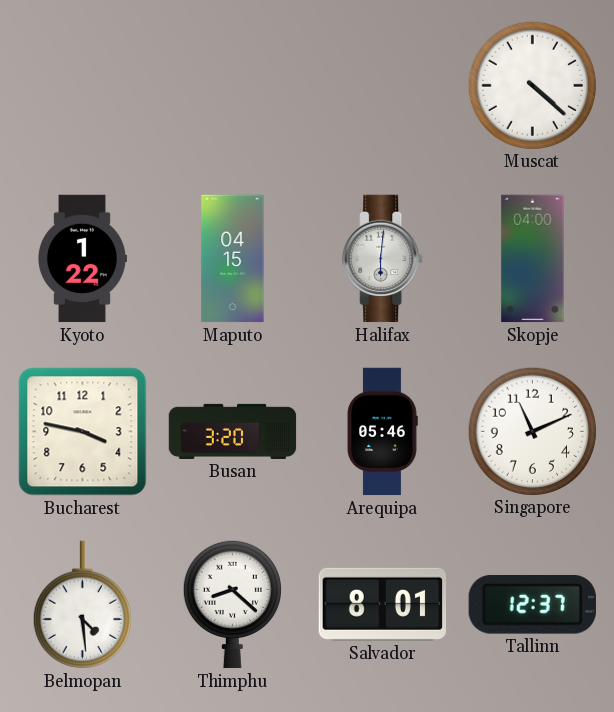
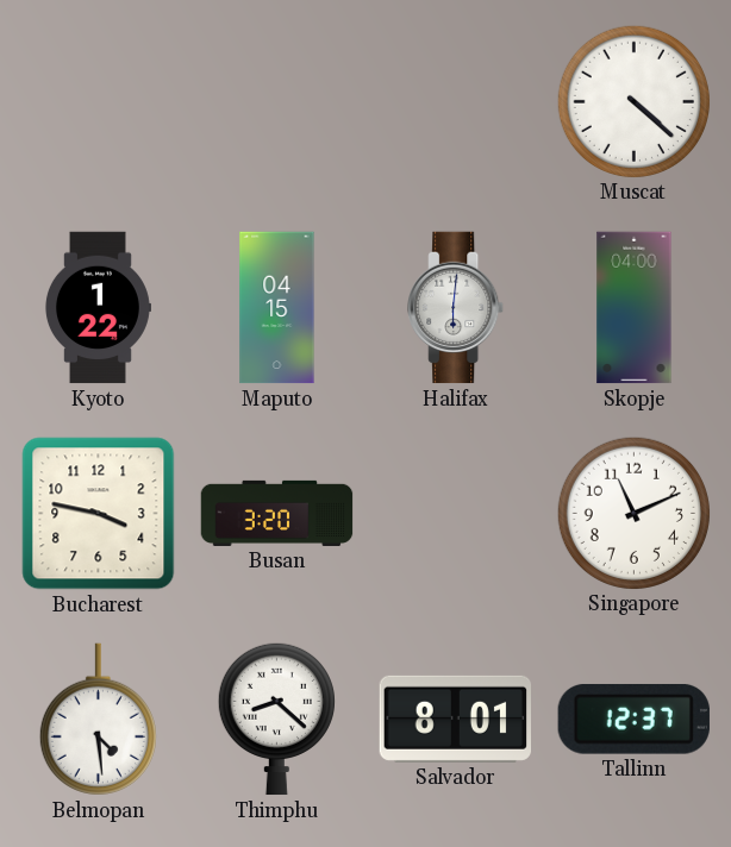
Arequipa: 05:46 -> none
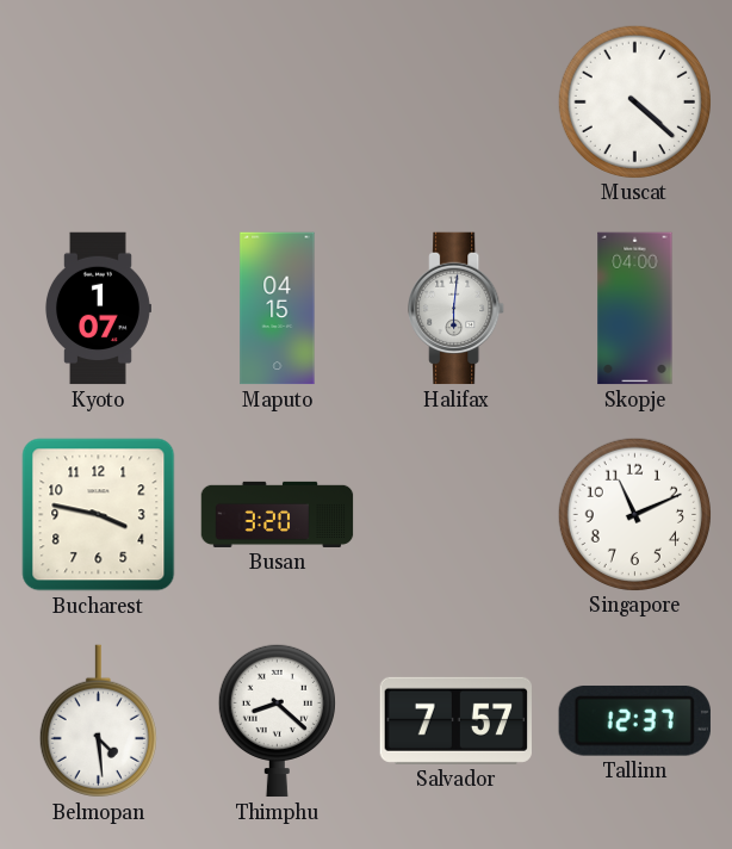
Kyoto: 1:22 -> 1:07
Salvador: 8:01 -> 7:57
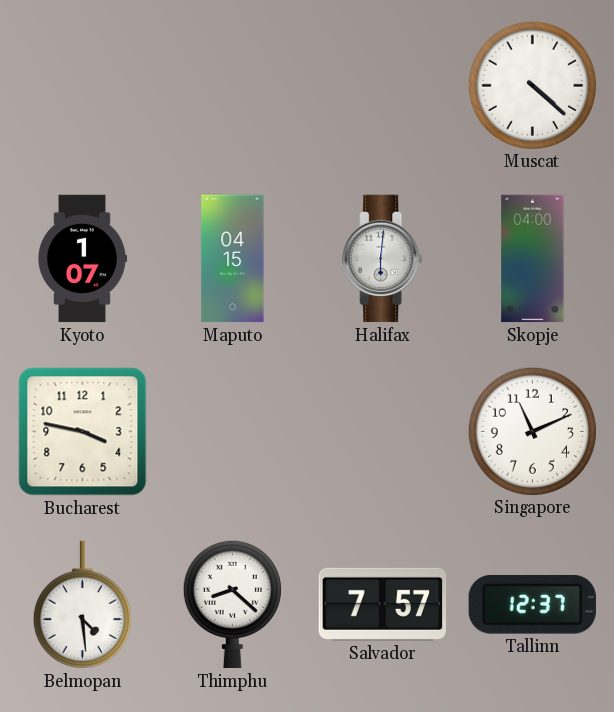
Busan: 3:20 -> none
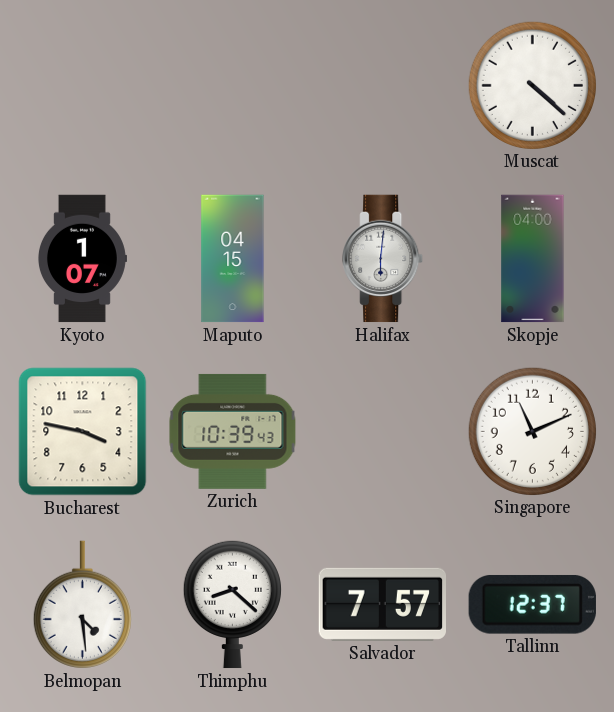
Zurich: none -> 10:39
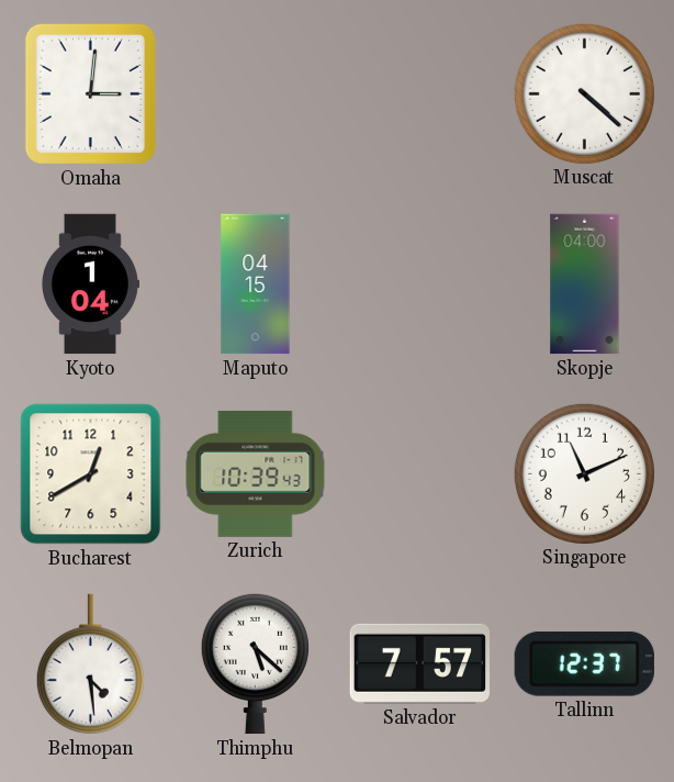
Omaha: none -> 3:01
Kyoto: 1:07 -> 1:04
Halifax: 6:01 -> none
Bucharest: 3:47 -> 12:40
Thimphu: 8:22 -> 5:22
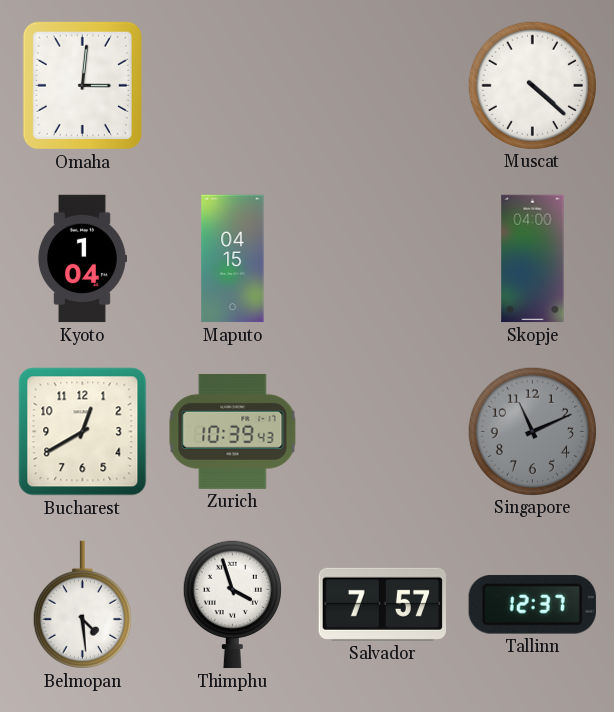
Singapore dial: white -> grey
Thimphu: 5:22 -> 3:57
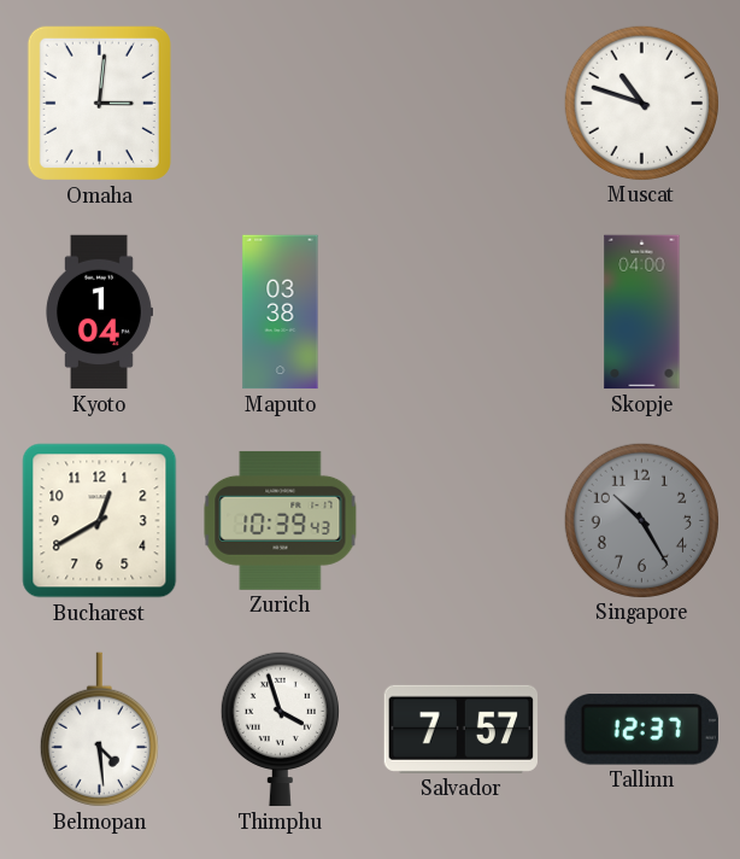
Muscat: 4:22 -> 10:48
Maputo: 04:15 -> 03:38
Singapore: 11:11 -> 10:25
